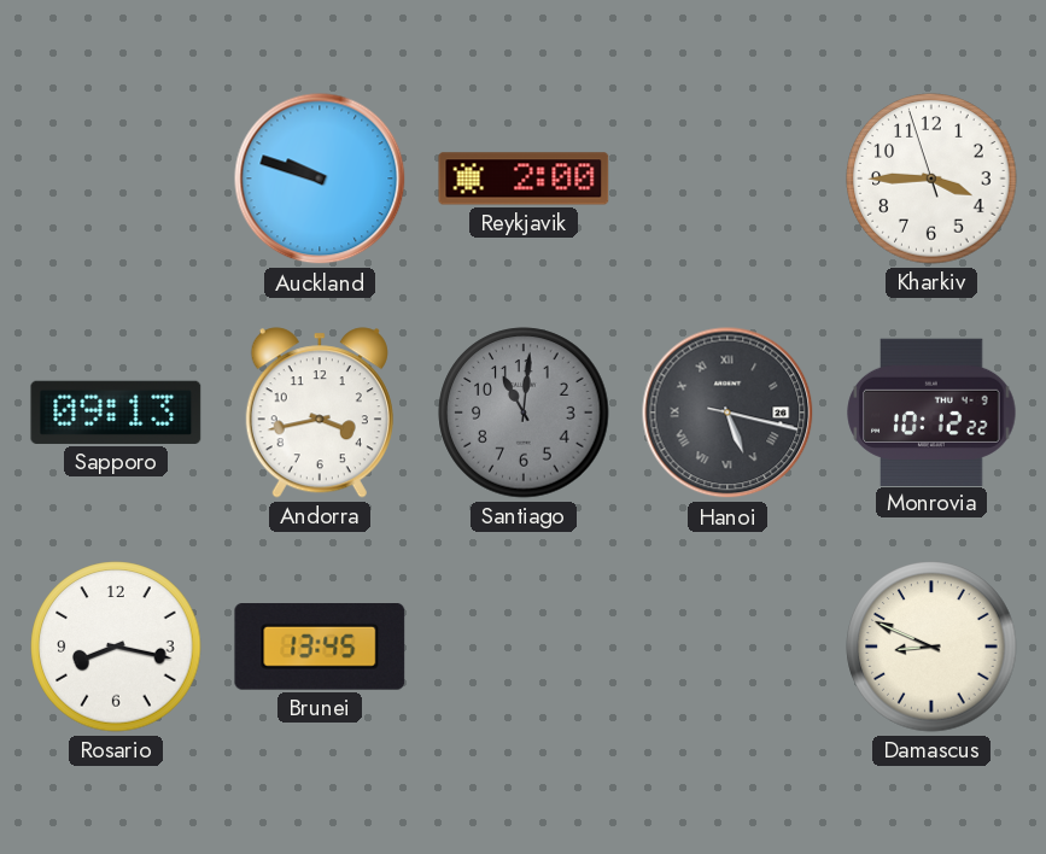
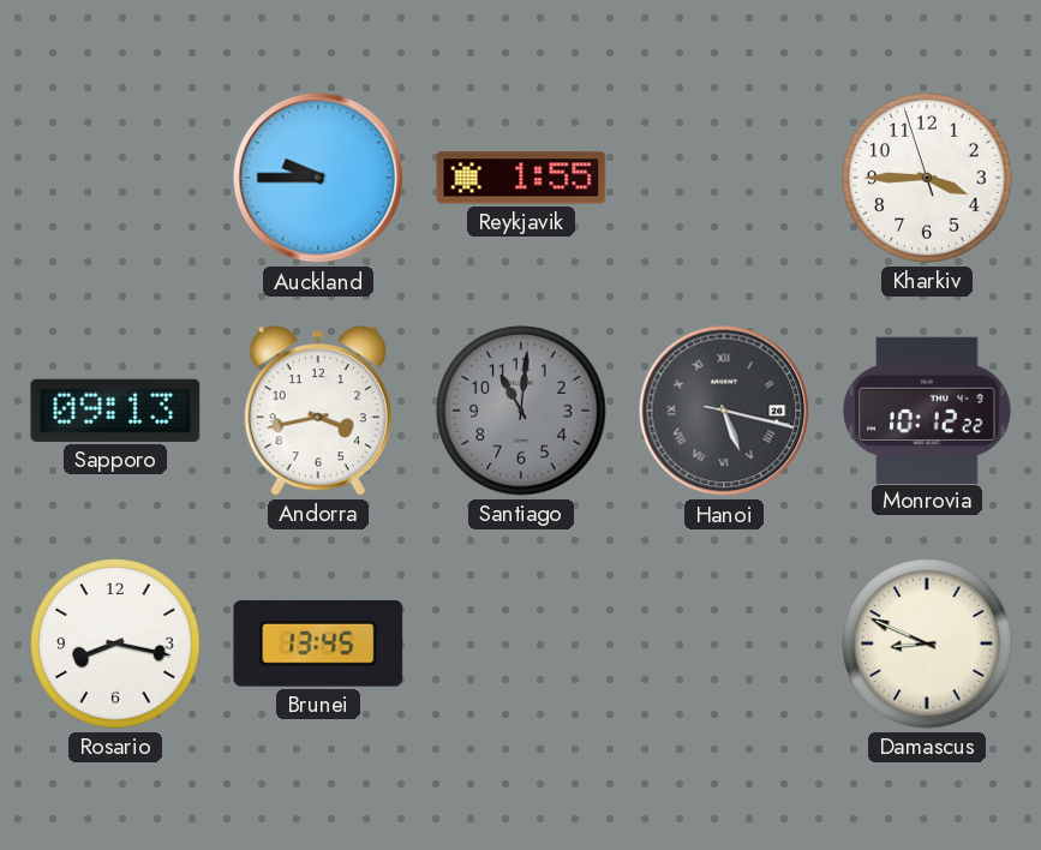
Auckland: 9:48 -> 9:45
Reykjavik: 2:00 -> 1:55
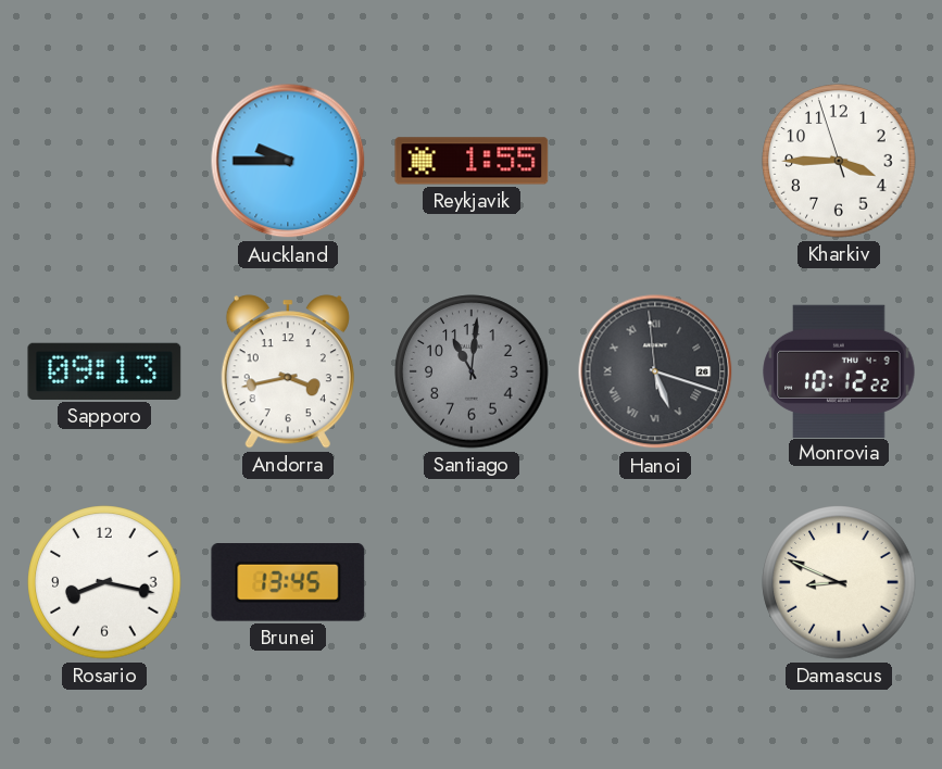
Hanoi: 5:17:17 -> 5:17:59
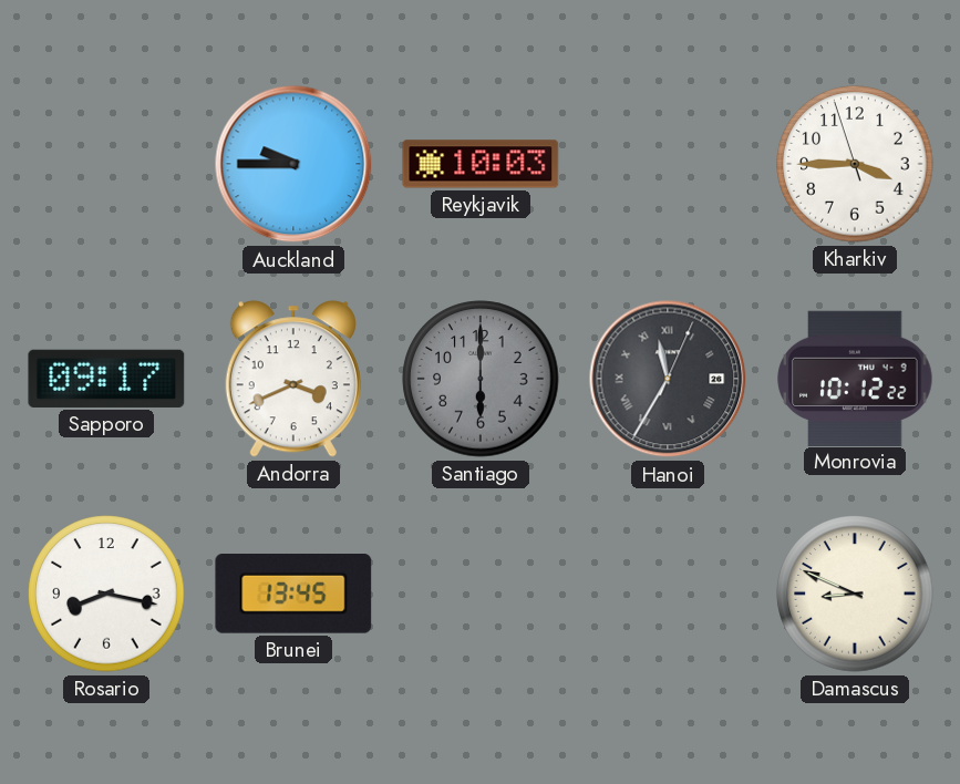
Reykjavik: 1:55 -> 10:03
Sapporo: 09:13 -> 09:17
Andorra: 3:43 -> 3:41
Santiago: 11:01 -> 6:00
Hanoi: 5:17 -> 11:35
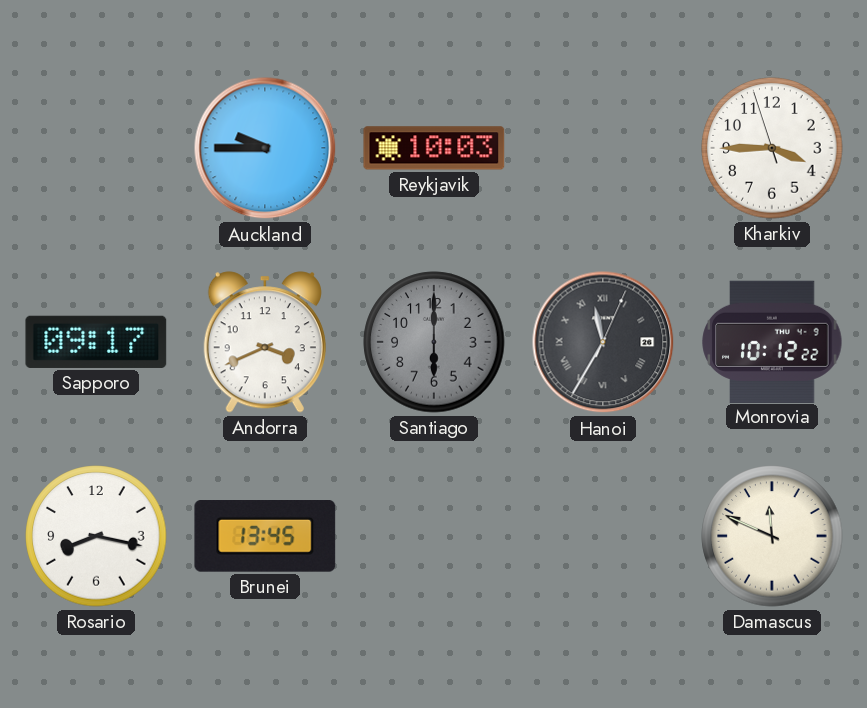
Damascus: 8:49 -> 11:49
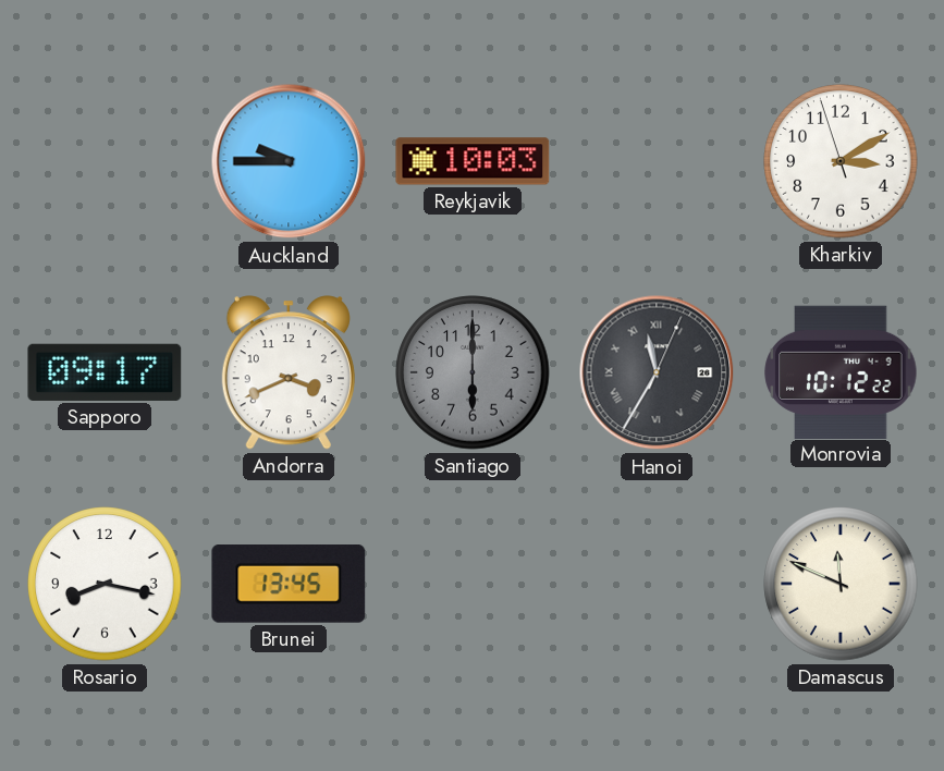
Kharkiv: 3:44 -> 3:09
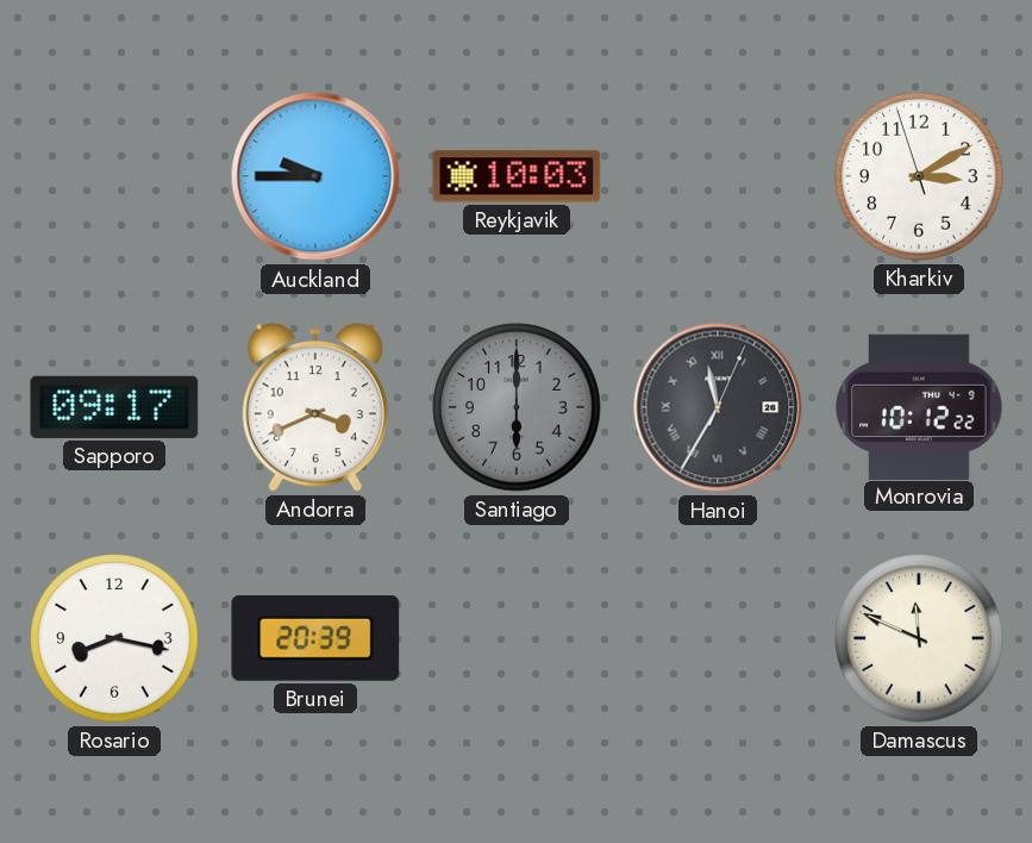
Brunei: 13:45 -> 20:39
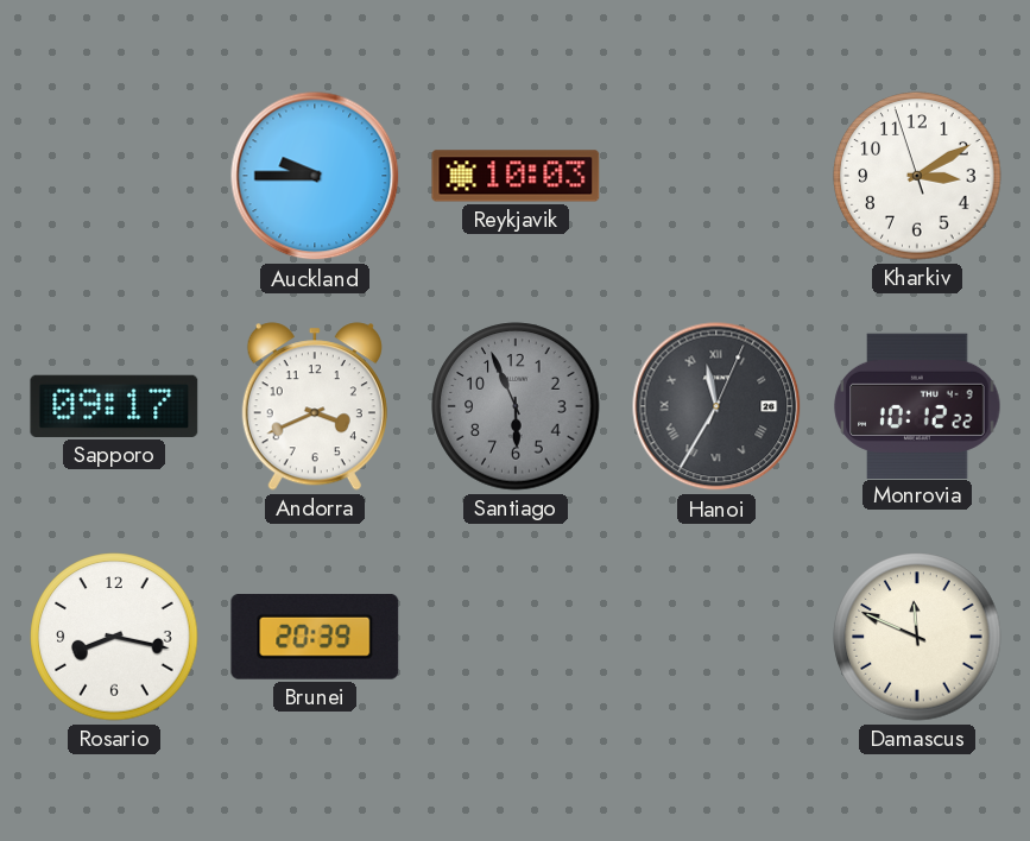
Santiago: 6:00 -> 5:56
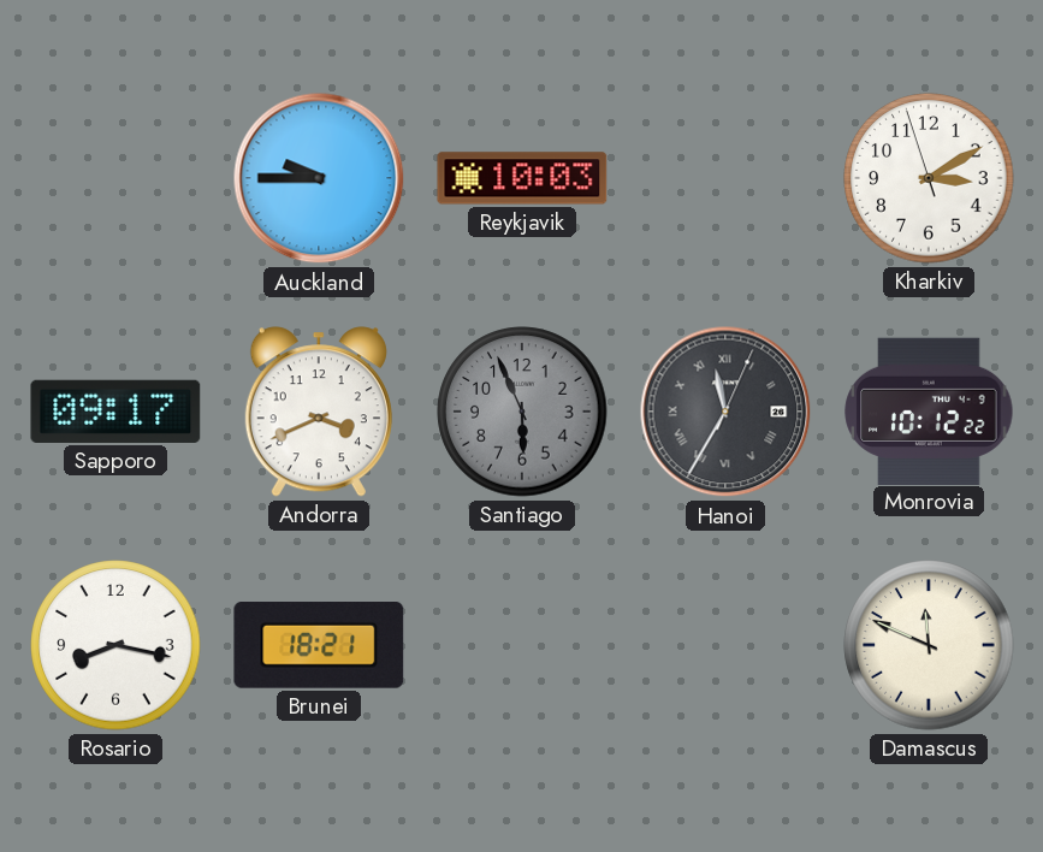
Brunei: 20:39 -> 18:21
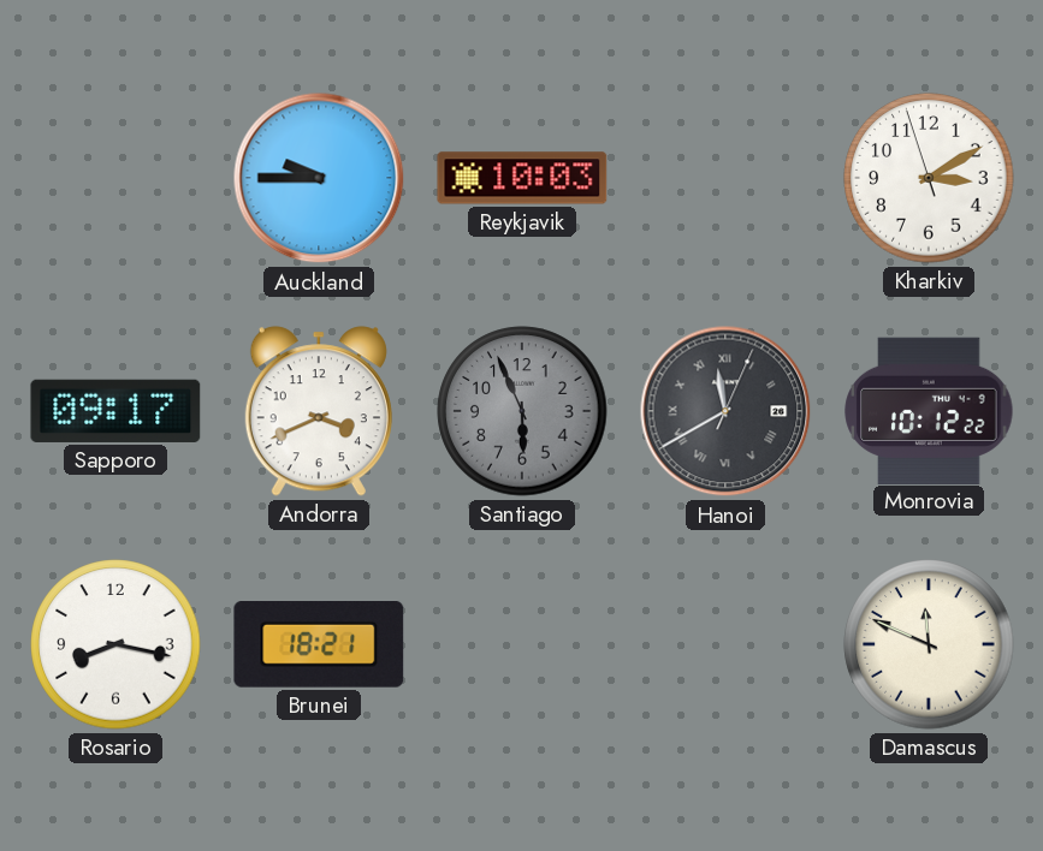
Hanoi: 11:35 -> 11:40
